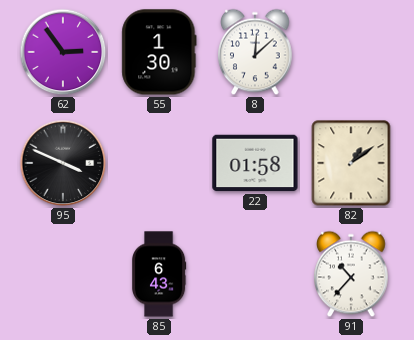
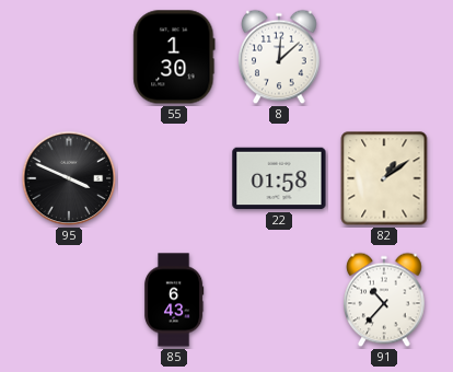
62: 2:54 -> none
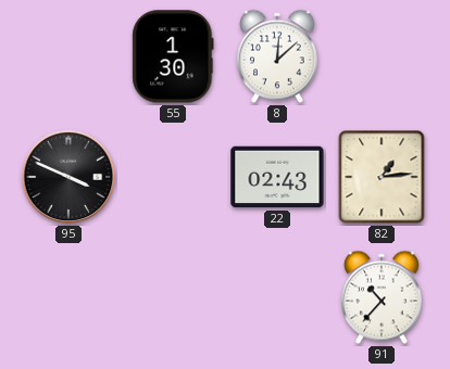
22: 01:58 -> 02:43
82: 1:09 -> 1:14
85: 6:43 -> none
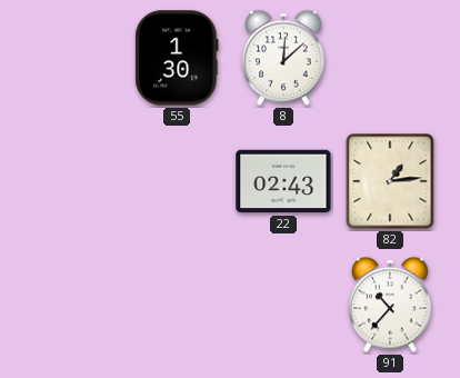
95: 3:49 -> none
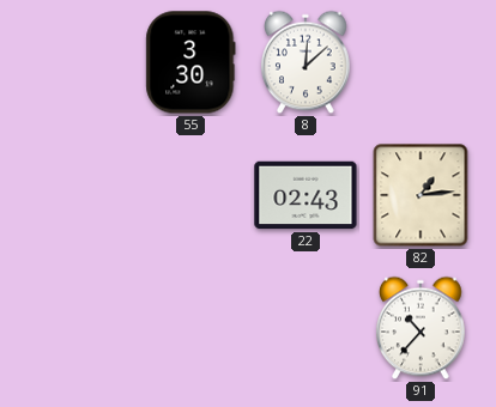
55: 1:30 -> 3:30
